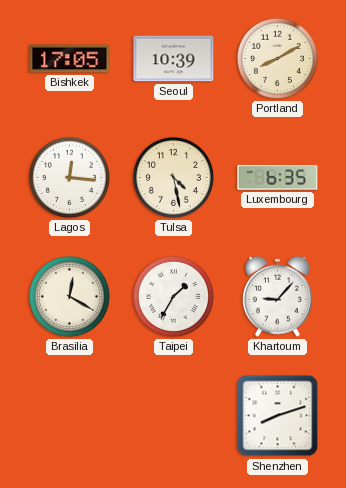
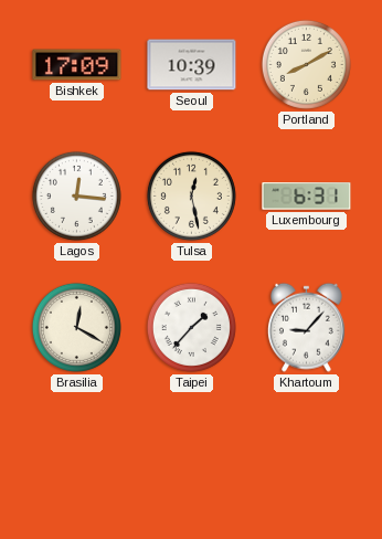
Bishkek: 17:05 -> 17:09
Tulsa: 4:28 -> 12:28
Luxembourg: 6:35 -> 6:31
Taipei: 1:35 -> 1:37
Shenzhen: 8:12 -> none
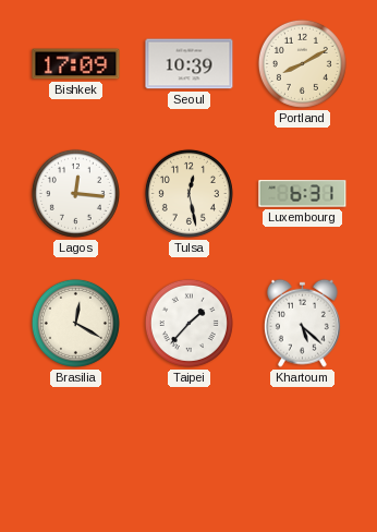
Khartoum: 9:07 -> 5:22
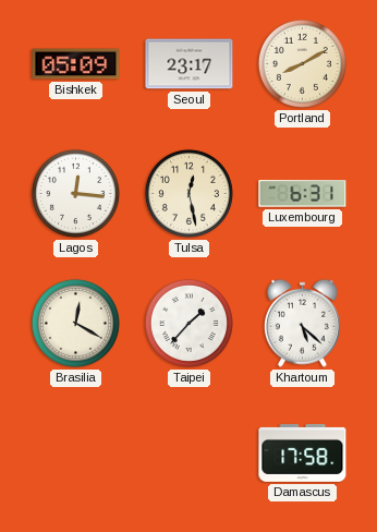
Bishkek: 17:09 -> 05:09
Seoul: 10:39 -> 23:17
Damascus: none -> 17:58
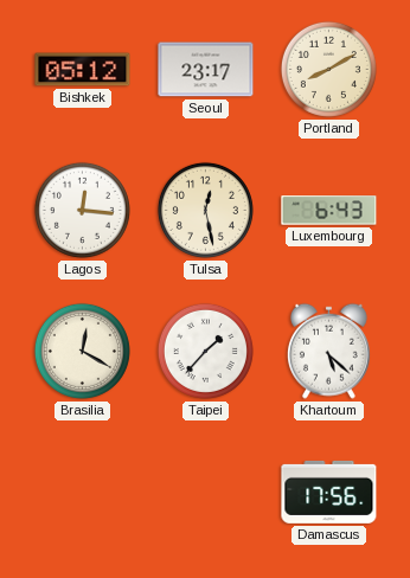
Bishkek: 05:09 -> 05:12
Luxembourg: 6:31 -> 6:43
Damascus: 17:58 -> 17:56
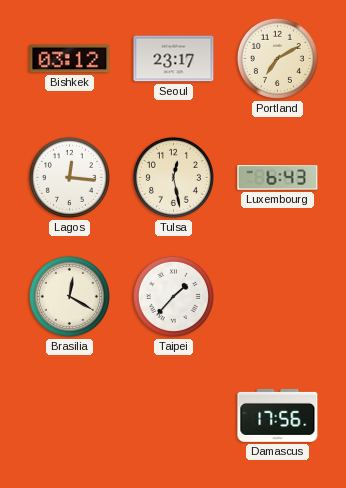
Bishkek: 05:12 -> 03:12
Portland: 8:10 -> 7:10
Khartoum: 5:22 -> none
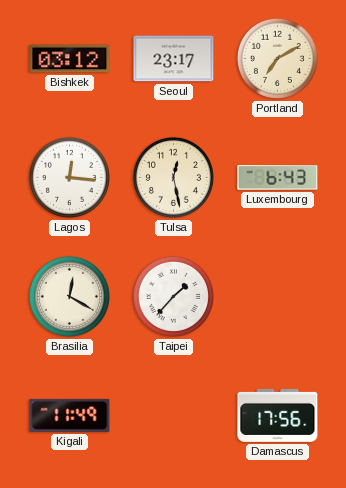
Kigali: none -> 11:49
